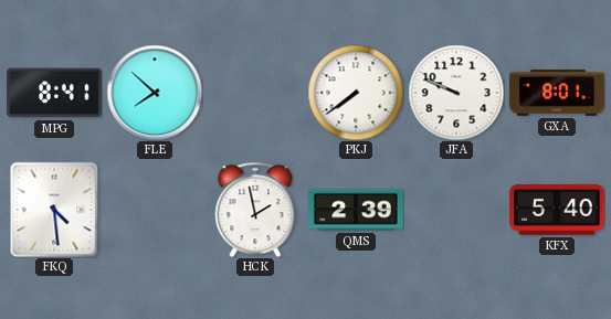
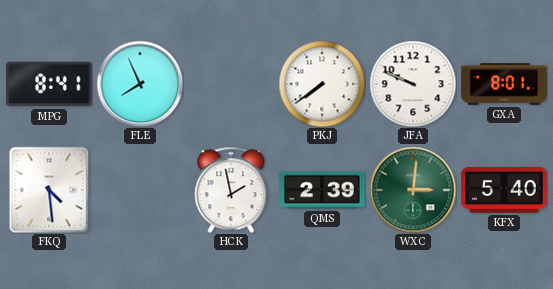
FLE: 7:52 -> 7:56
WXC: none -> 3:01
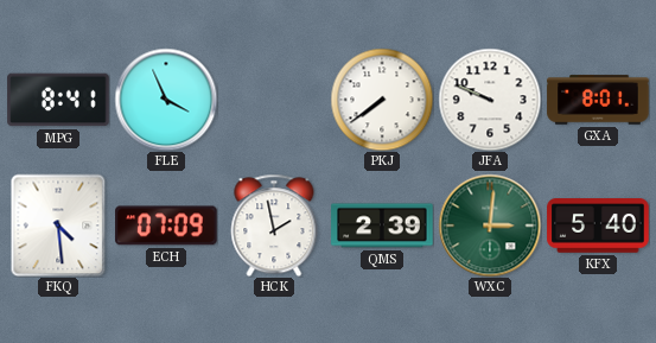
FLE: 7:56 -> 3:56
ECH: none -> 07:09
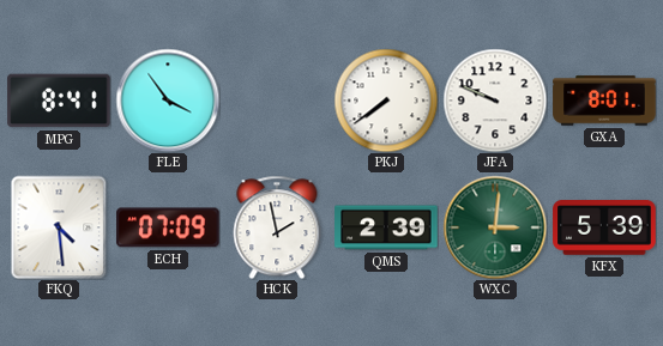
FLE: 3:56 -> 3:54
KFX: 5:40 -> 5:39
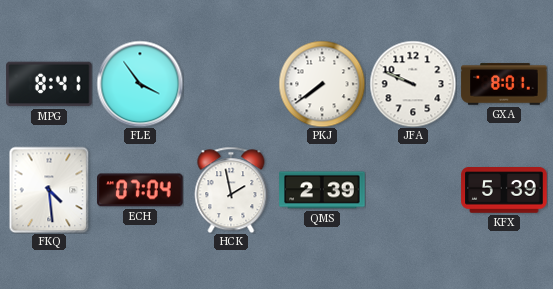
ECH: 07:09 -> 07:04
WXC: 3:01 -> none
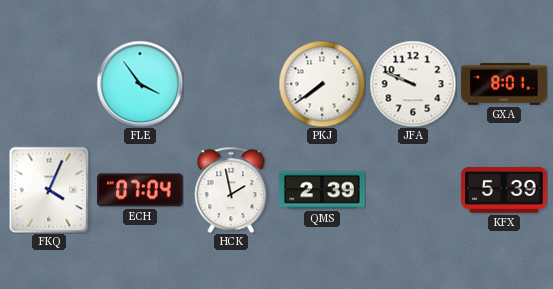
MPG: 8:41 -> none
FKQ: 4:29 -> 4:04
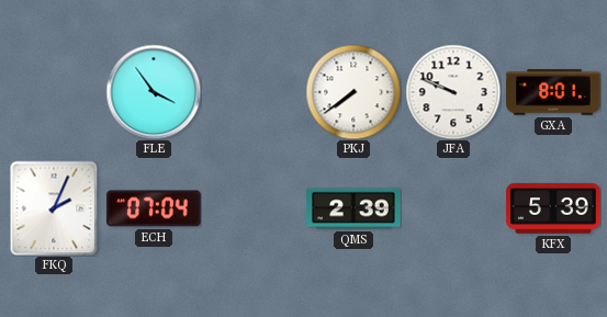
FKQ: 4:04 -> 2:04
HCK: 1:58 -> none
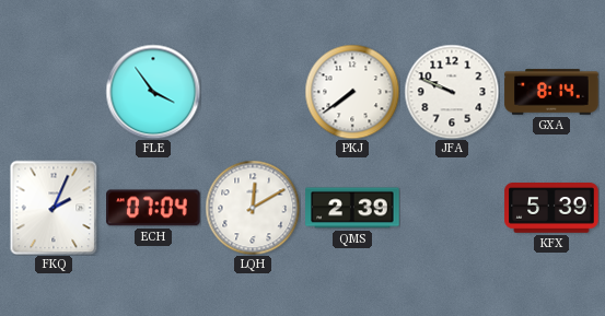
GXA: 8:01 -> 8:14
LQH: none -> 12:10
